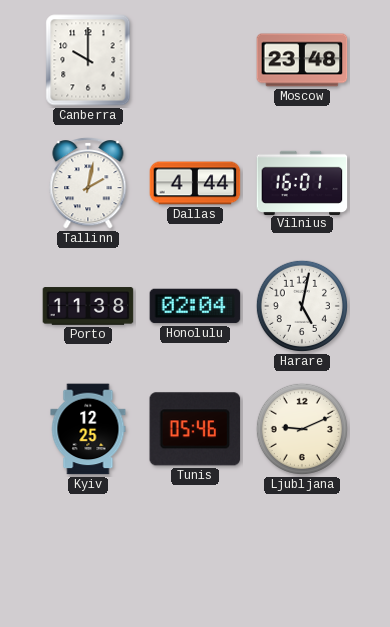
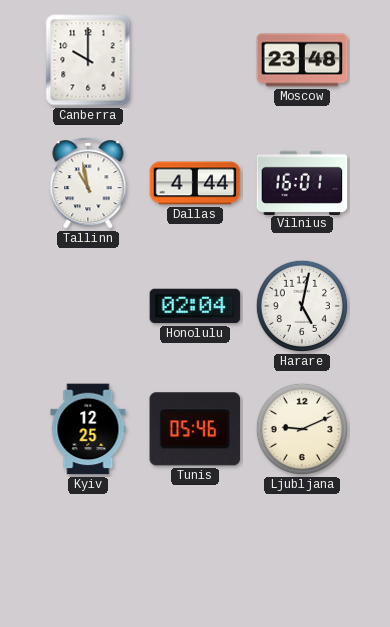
Tallinn: 2:02 -> 10:58
Porto: 11:38 -> none
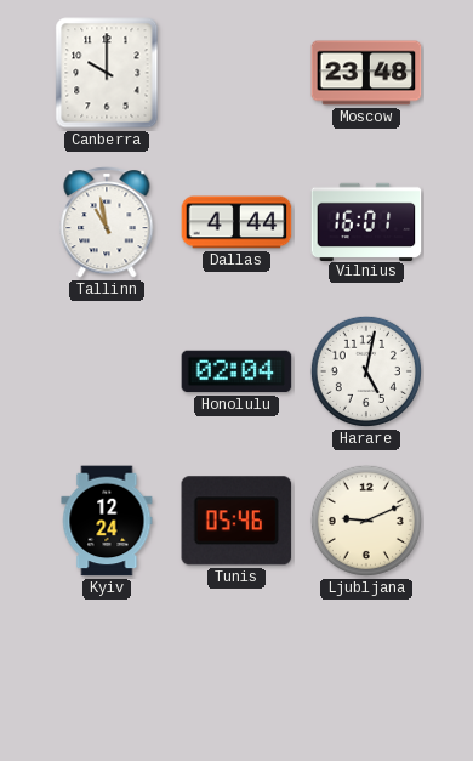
Kyiv: 12:25 -> 12:24
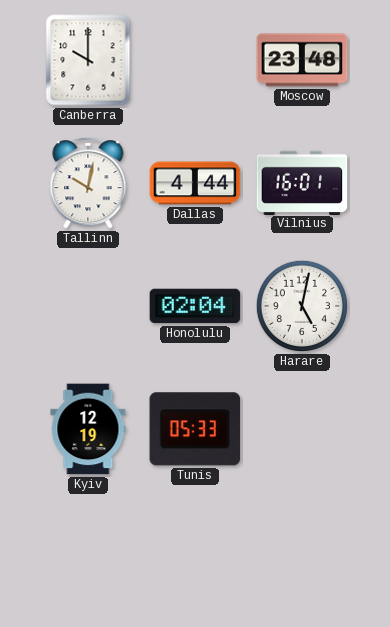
Tallinn: 10:58 -> 10:02
Kyiv: 12:24 -> 12:19
Tunis: 05:46 -> 05:33
Ljubljana: 9:11 -> none
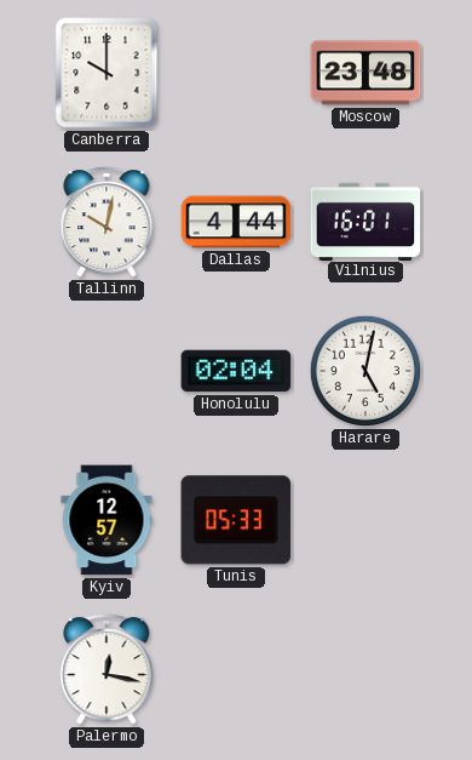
Kyiv: 12:19 -> 12:57
Palermo: none -> 12:17
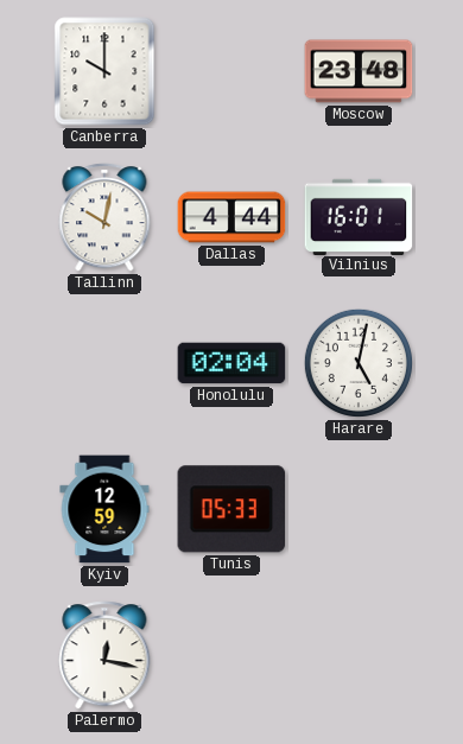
Kyiv: 12:57 -> 12:59
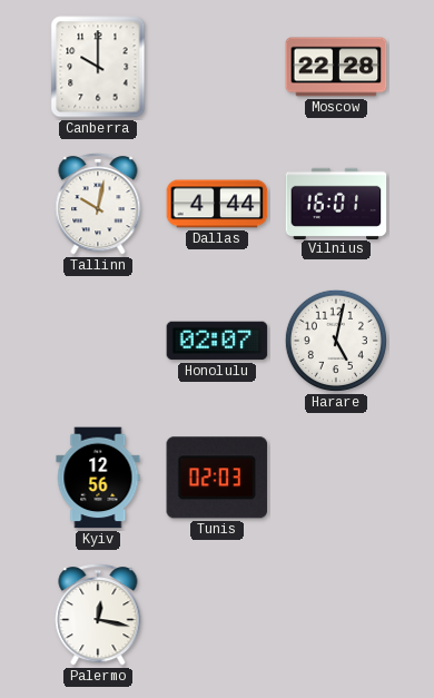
Moscow: 23:48 -> 22:28
Honolulu: 02:04 -> 02:07
Kyiv: 12:59 -> 12:56
Tunis: 05:33 -> 02:03
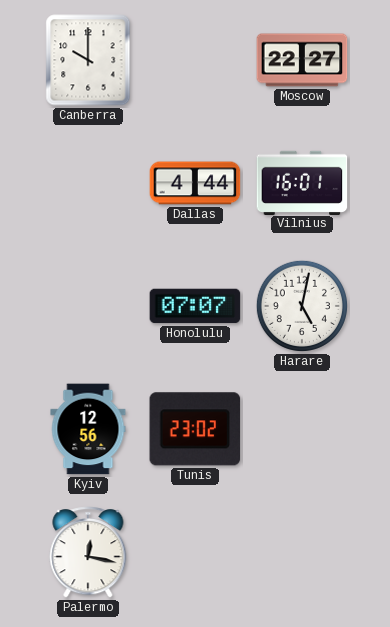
Moscow: 22:28 -> 22:27
Tallinn: 10:02 -> none
Honolulu: 02:07 -> 07:07
Tunis: 02:03 -> 23:02
